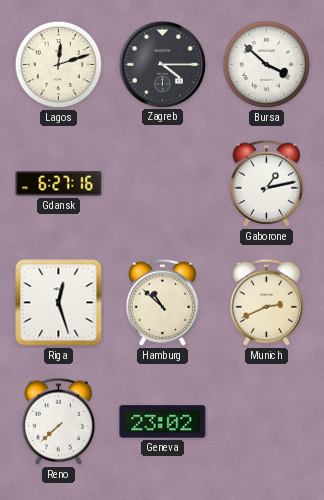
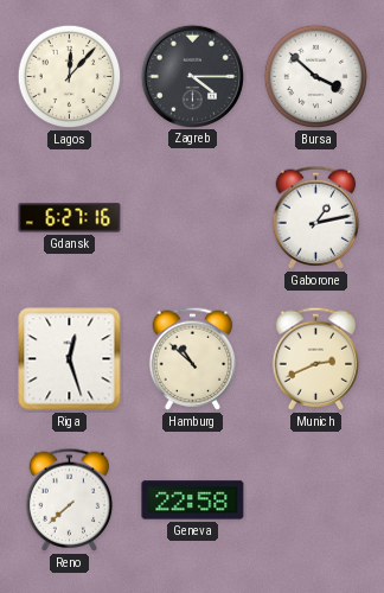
Lagos: 12:12 -> 12:07
Geneva: 23:02 -> 22:58
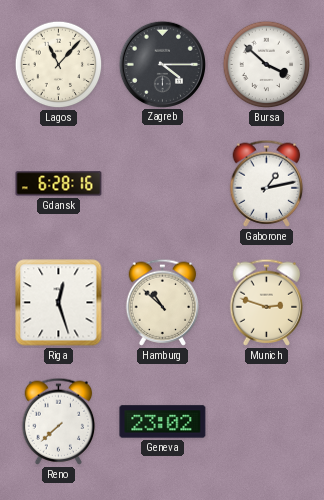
Lagos: 12:07 -> 11:07
Gdansk: 6:27 -> 6:28
Munich: 2:41 -> 2:48
Geneva: 22:58 -> 23:02
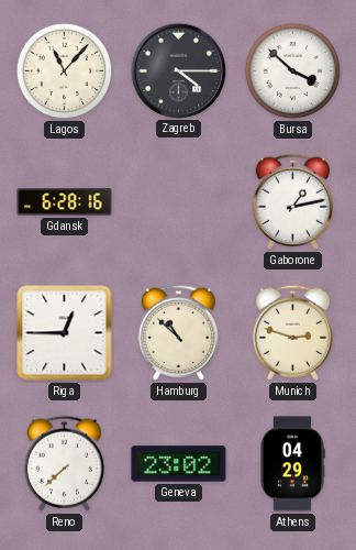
Riga: 12:27 -> 12:45
Athens: none -> 04:29
